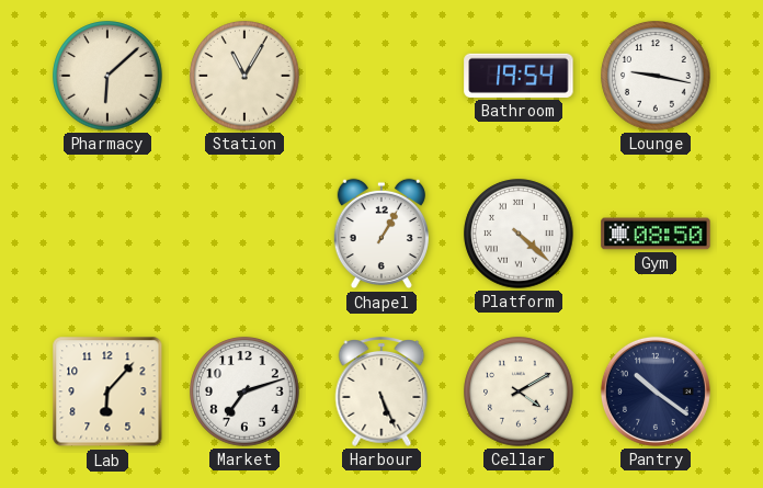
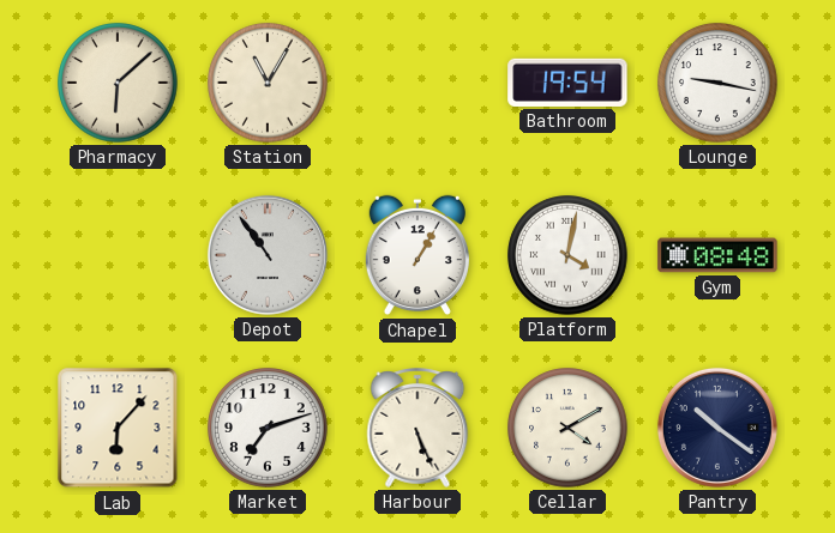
Depot: none -> 10:54
Platform: 4:22 -> 4:02
Gym: 08:50 -> 08:48
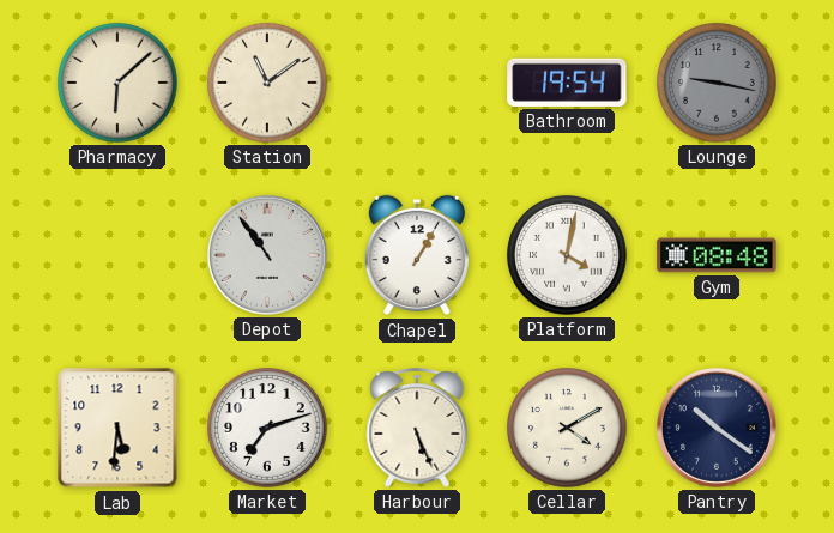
Station: 11:05 -> 11:09
Lounge dial: white -> grey
Lab: 6:07 -> 5:31
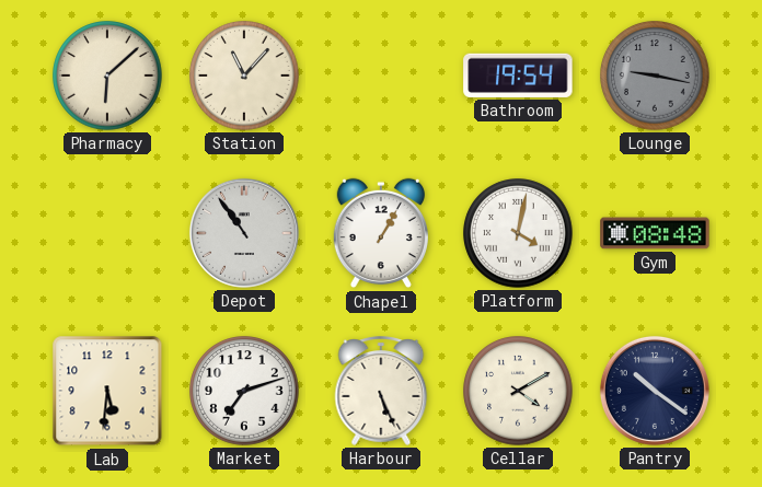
Station: 11:09 -> 11:07
